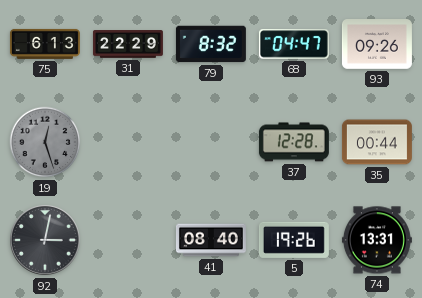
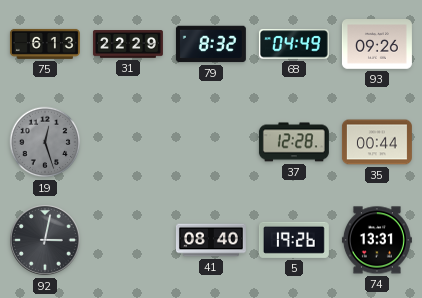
68: 04:47 -> 04:49
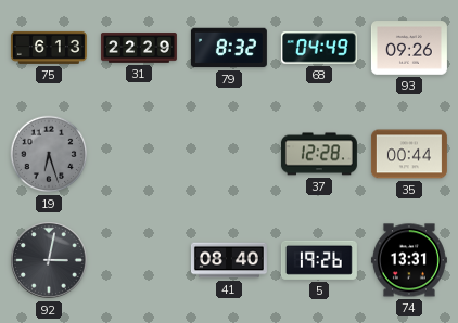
19: 12:27 -> 6:27
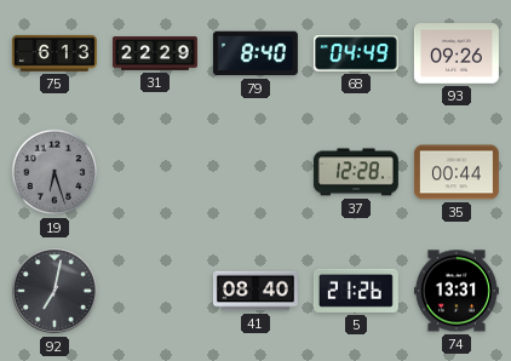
79: 8:32 -> 8:40
92: 3:02 -> 7:02
5: 19:26 -> 21:26
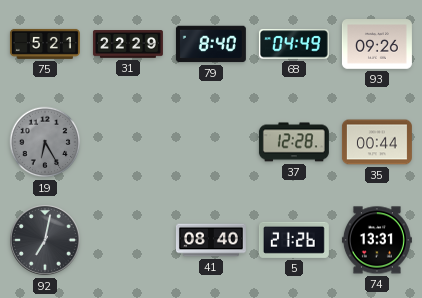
75: 6:13 -> 5:21
19: 6:27 -> 6:25
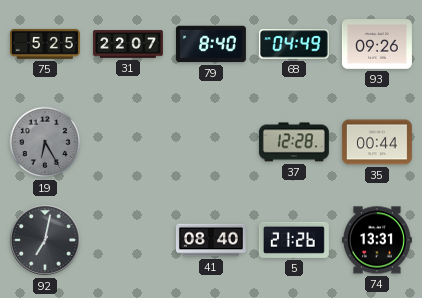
75: 5:21 -> 5:25
31: 22:29 -> 22:07
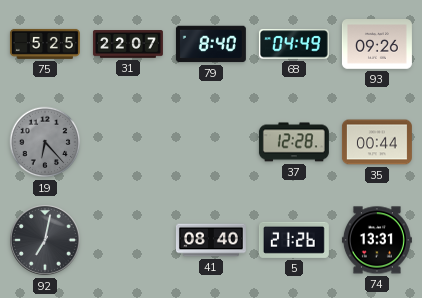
19: 6:25 -> 6:23
